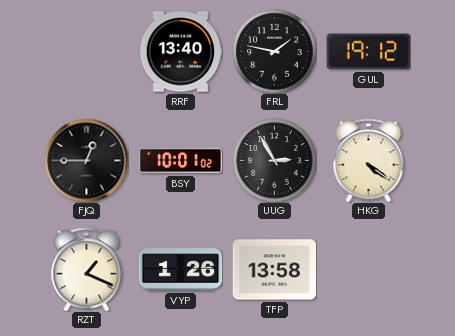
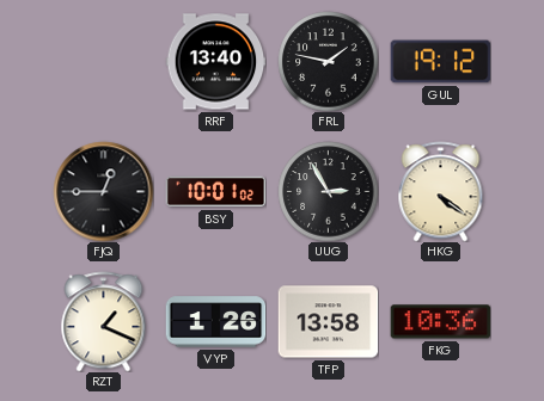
FKG: none -> 10:36
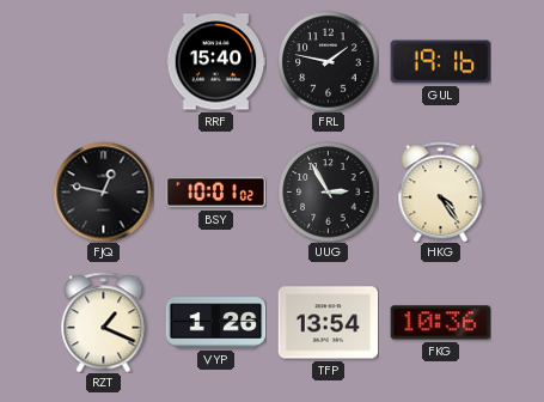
RRF: 13:40 -> 15:40
GUL: 19:12 -> 19:16
FJQ: 12:45 -> 12:47
HKG: 4:21 -> 4:24
TFP: 13:58 -> 13:54
